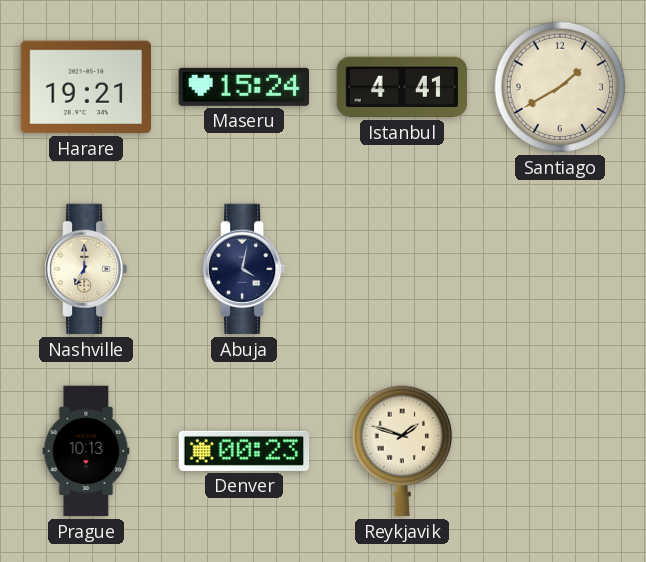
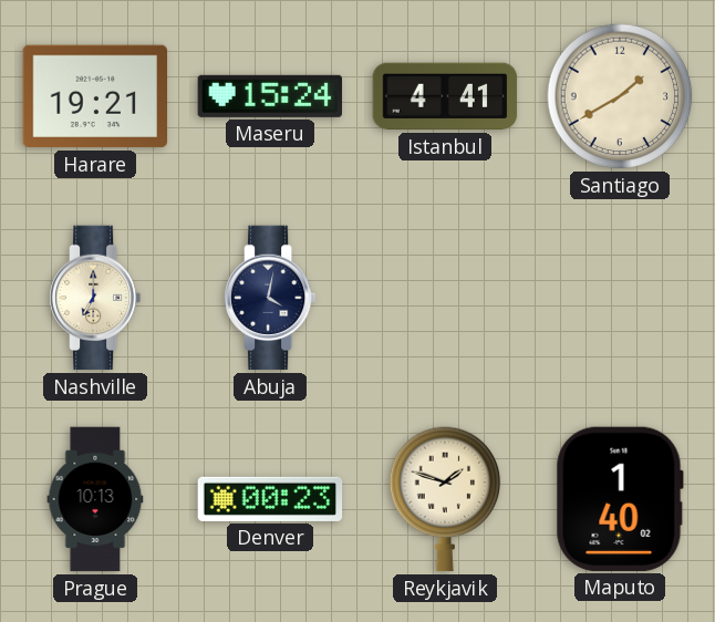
Maputo: none -> 1:40
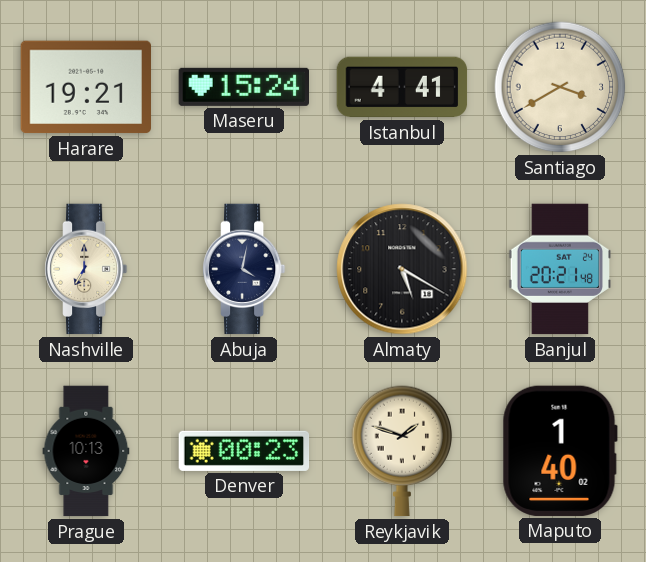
Santiago: 1:40 -> 3:40
Almaty: none -> 5:20
Banjul: none -> 20:21
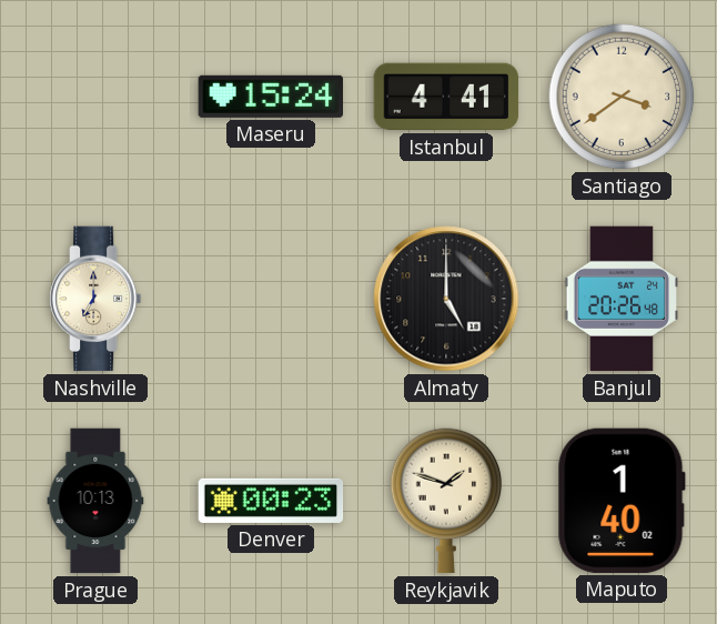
Harare: 19:21 -> none
Santiago: 3:40 -> 3:39
Abuja: 4:02 -> none
Almaty: 5:20 -> 5:00
Banjul: 20:21 -> 20:26
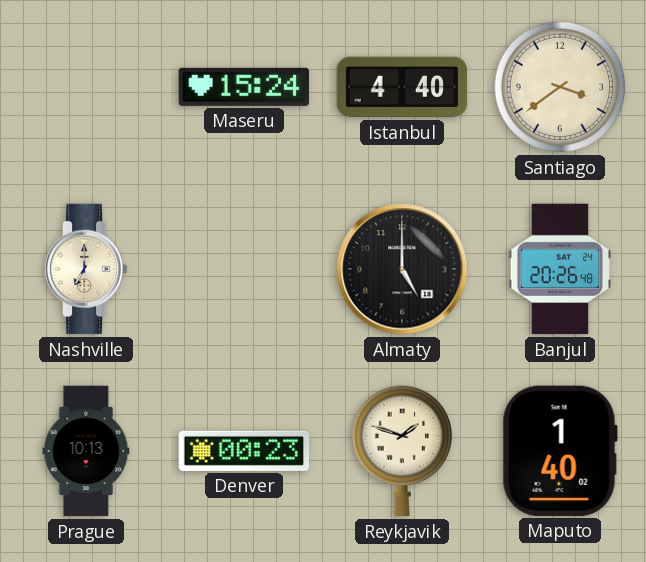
Istanbul: 4:41 -> 4:40
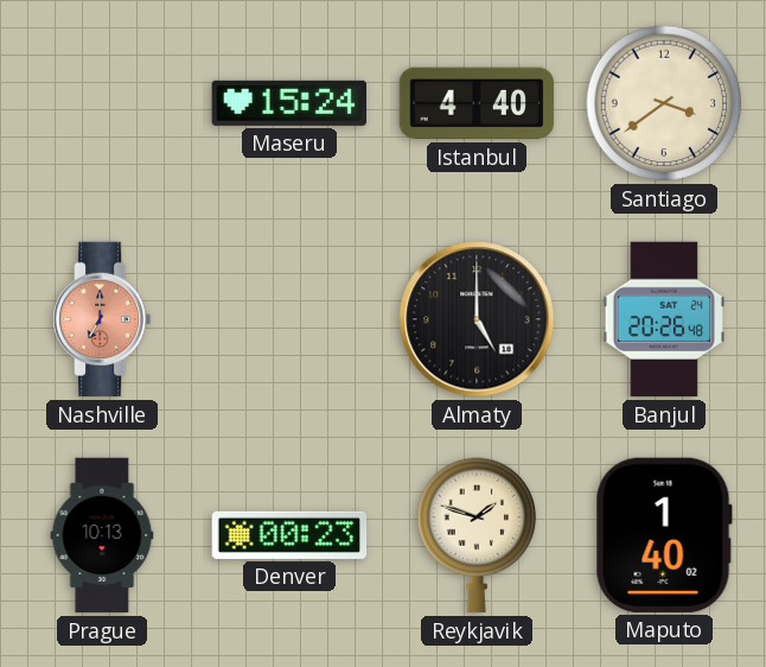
Nashville dial: cream -> salmon
